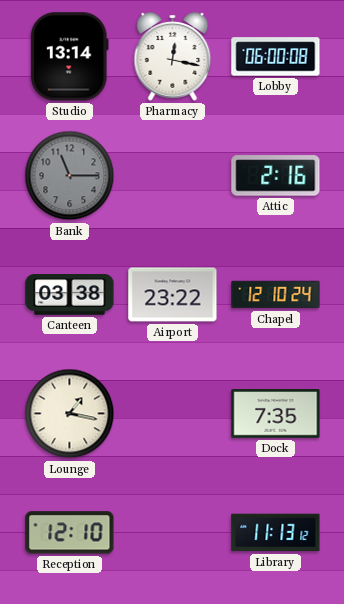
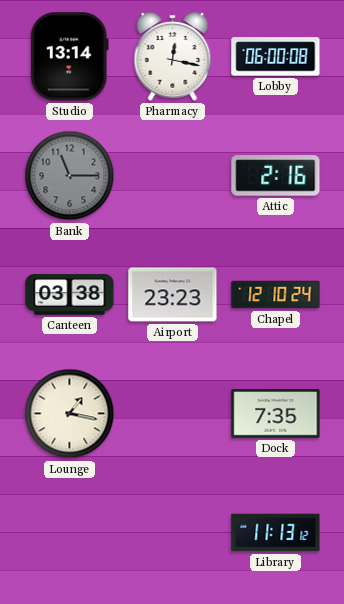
Airport: 23:22 -> 23:23
Reception: 12:10 -> none
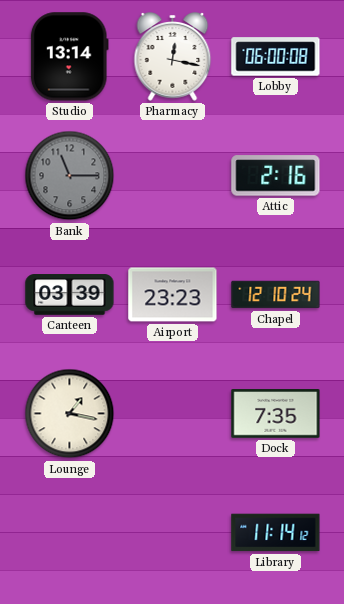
Canteen: 03:38 -> 03:39
Library: 11:13 -> 11:14
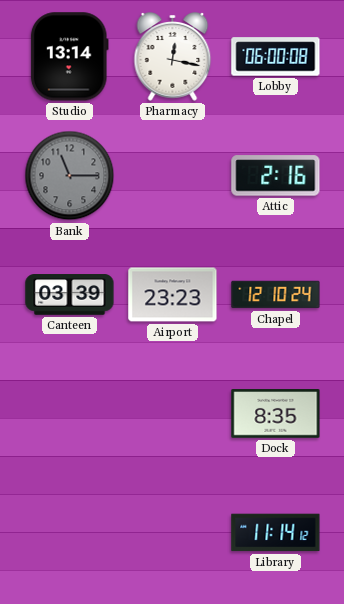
Lounge: 1:17 -> none
Dock: 7:35 -> 8:35
